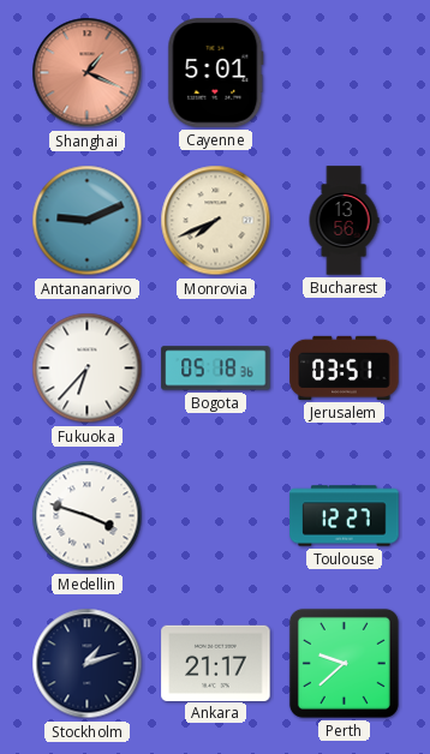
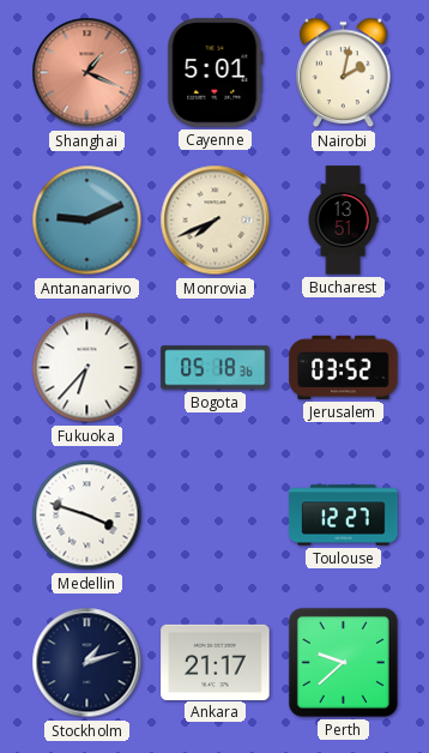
Nairobi: none -> 2:02
Bucharest: 13:56 -> 13:51
Jerusalem: 03:51 -> 03:52
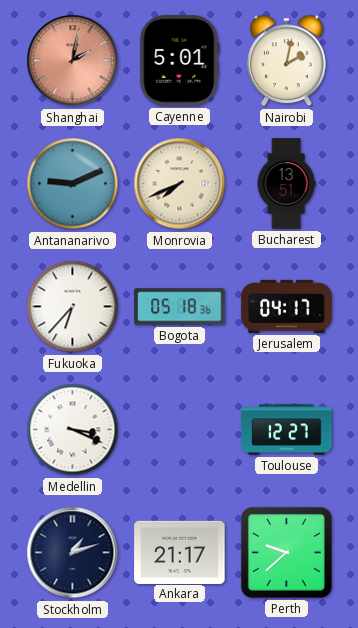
Shanghai: 1:19 -> 2:02
Jerusalem: 03:52 -> 04:17
Medellin: 3:48 -> 3:19
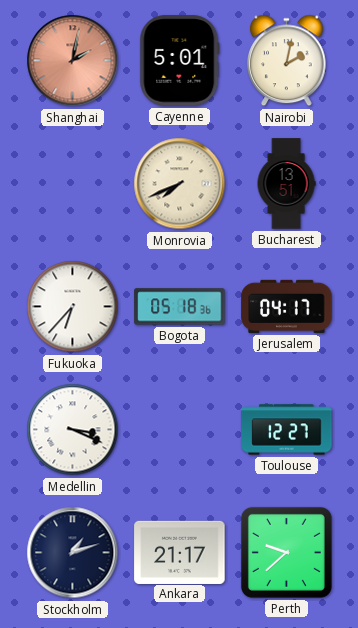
Antananarivo: 9:11 -> none
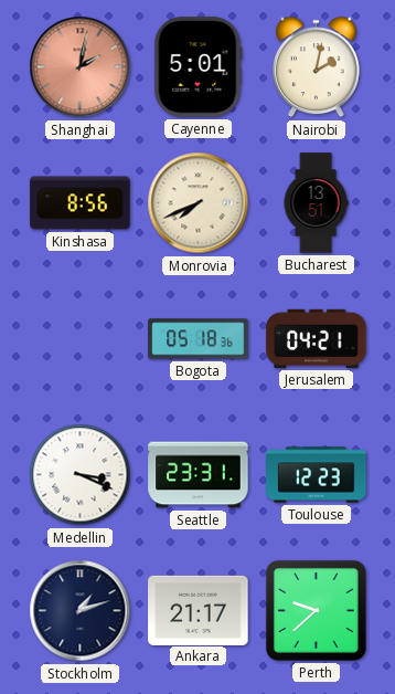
Kinshasa: none -> 8:56
Fukuoka: 6:37 -> none
Jerusalem: 04:17 -> 04:21
Seattle: none -> 23:31
Toulouse: 12:27 -> 12:23
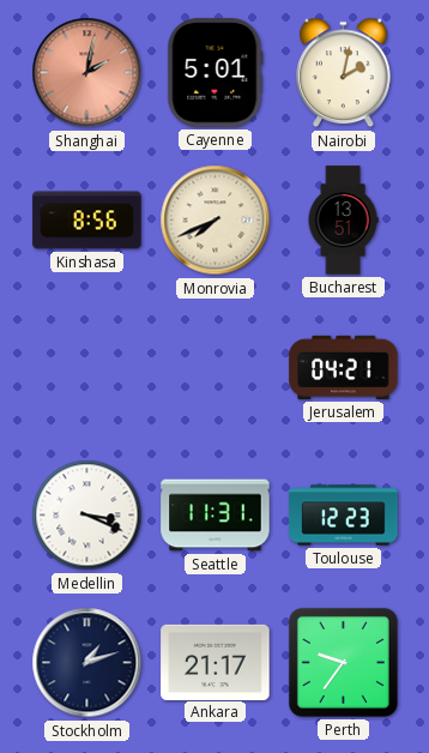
Bogota: 05:18 -> none
Seattle: 23:31 -> 11:31
Perth: 9:38 -> 9:36
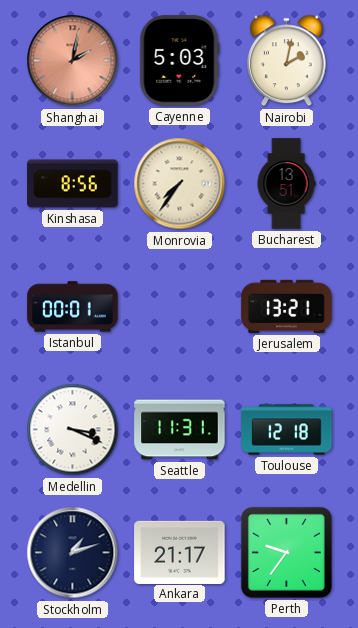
Cayenne: 5:01 -> 5:03
Monrovia: 7:41 -> 7:36
Istanbul: none -> 00:01
Jerusalem: 04:21 -> 13:21
Toulouse: 12:23 -> 12:18
